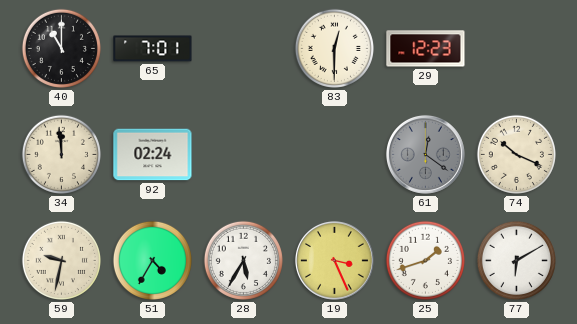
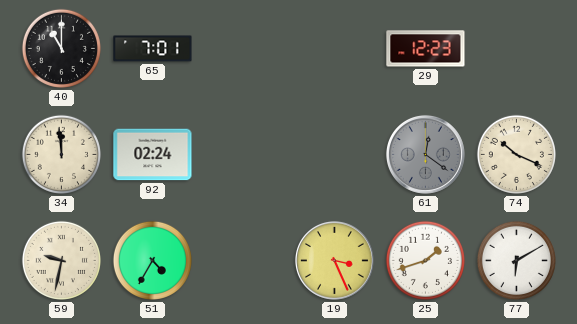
83: 12:30 -> none
28: 5:35 -> none
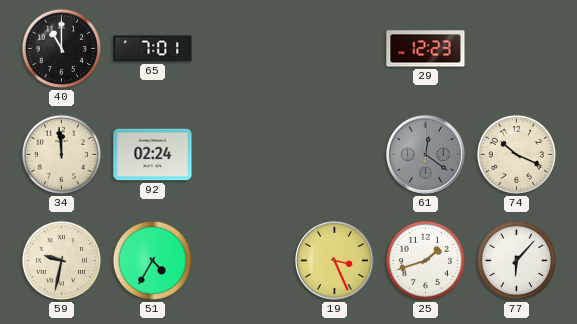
77: 6:10 -> 6:07
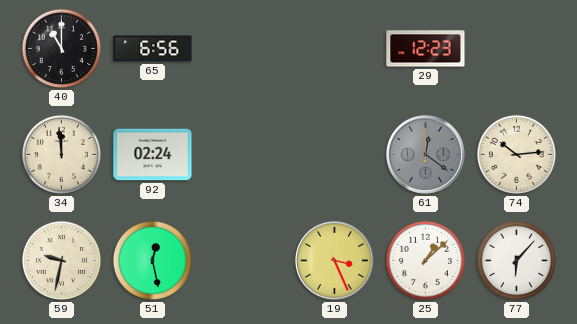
65: 7:01 -> 6:56
74: 10:19 -> 10:14
51: 4:35 -> 12:28
25: 1:42 -> 1:08
